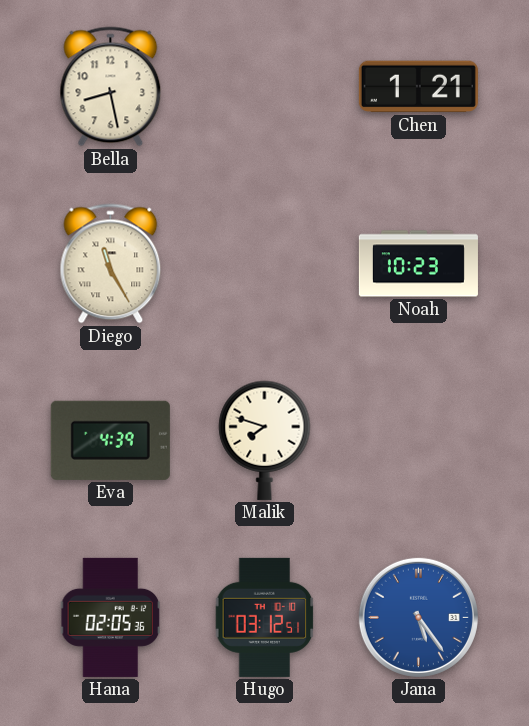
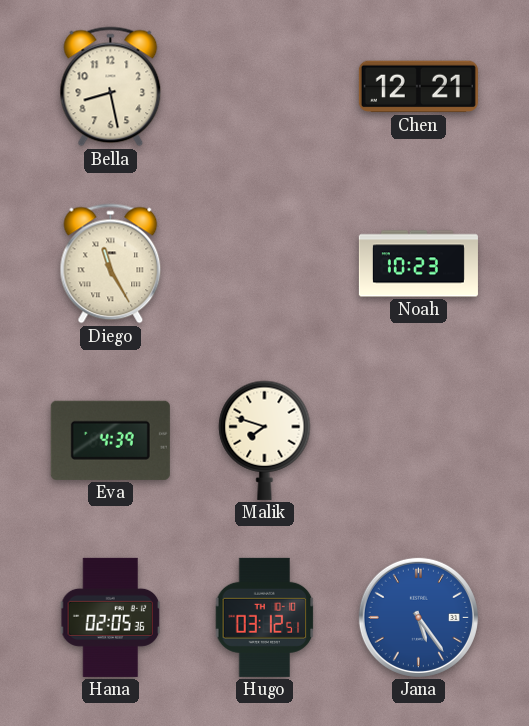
Chen: 1:21 -> 12:21
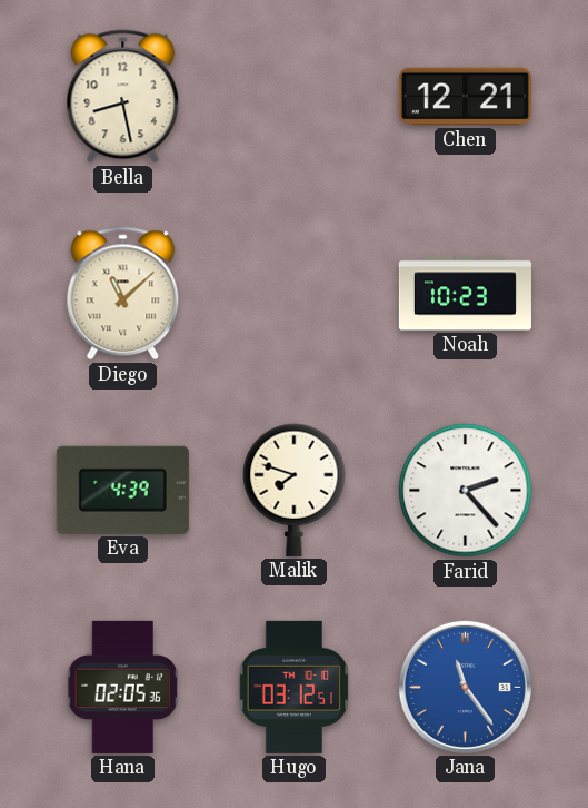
Diego: 11:25 -> 11:08
Farid: none -> 2:23
Jana: 5:24 -> 11:24
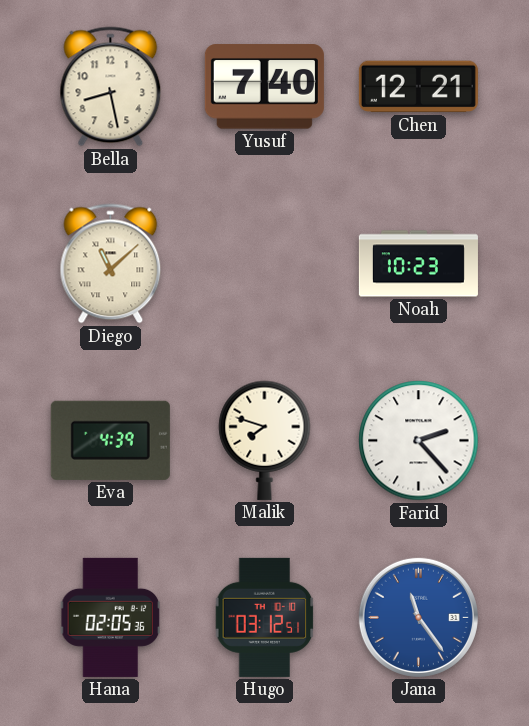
Yusuf: none -> 7:40
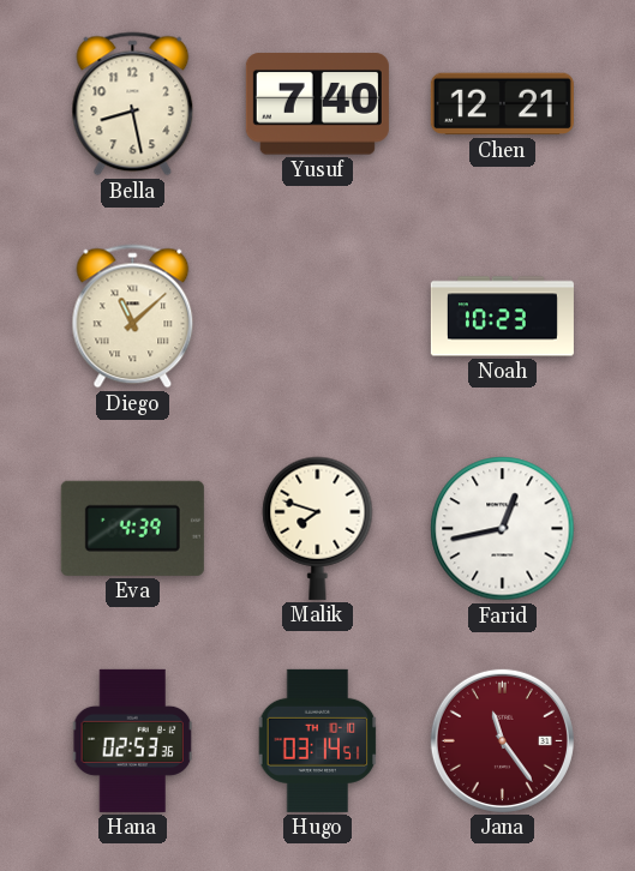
Farid: 2:23 -> 12:43
Hana: 02:05 -> 02:53
Hugo: 03:12 -> 03:14
Jana dial: blue -> burgundy
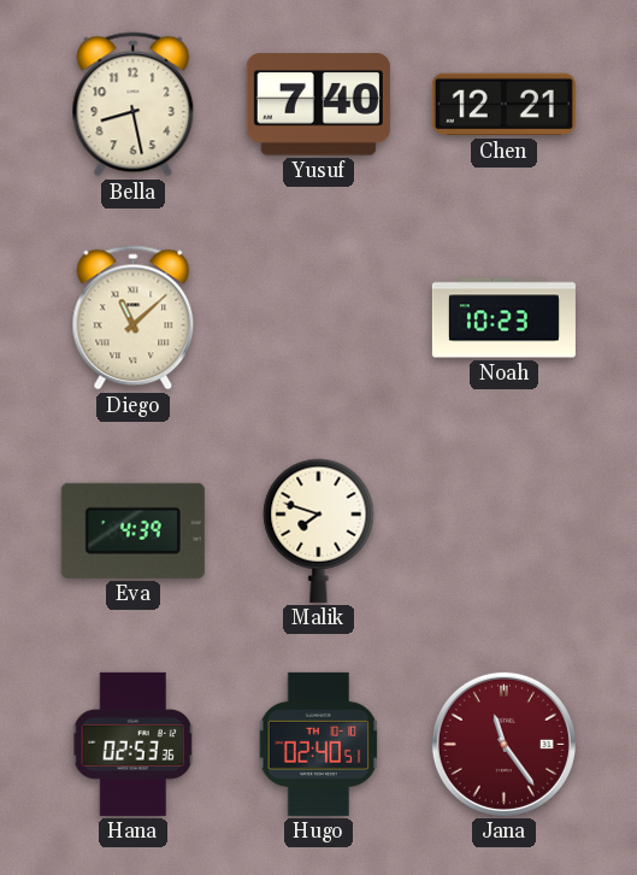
Farid: 12:43 -> none
Hugo: 03:14 -> 02:40
